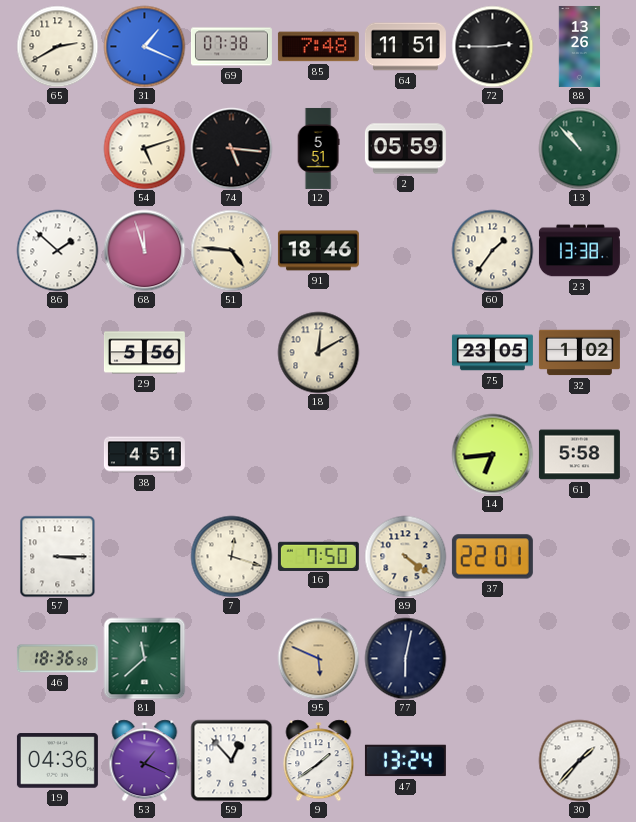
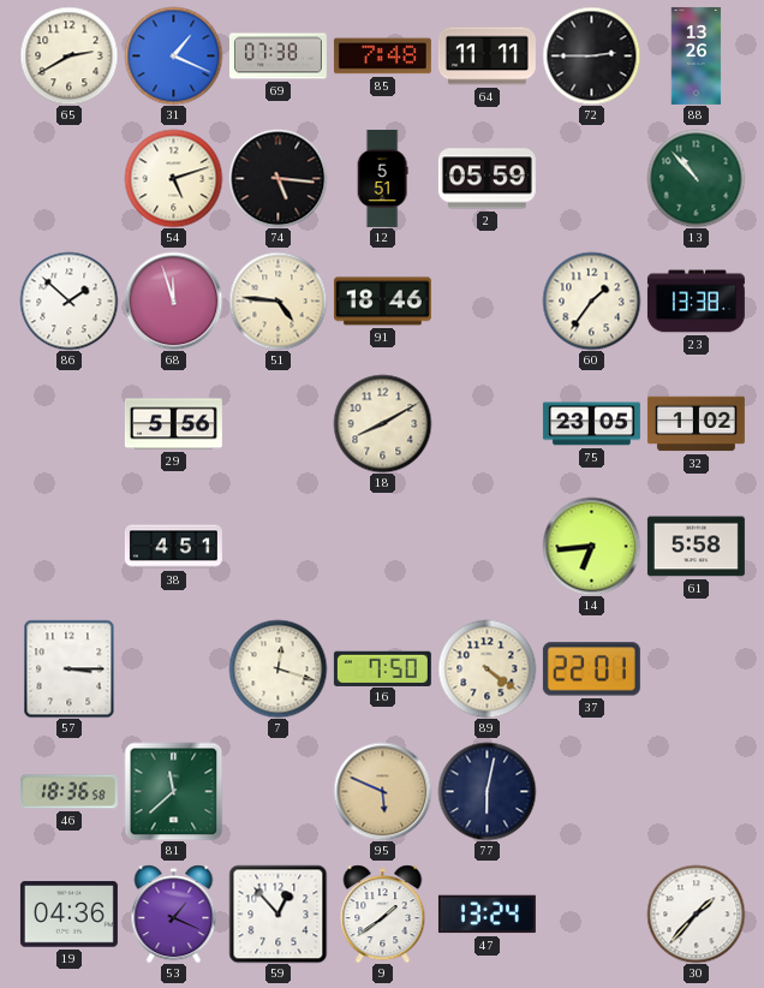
64: 11:51 -> 11:11
18: 12:10 -> 8:10
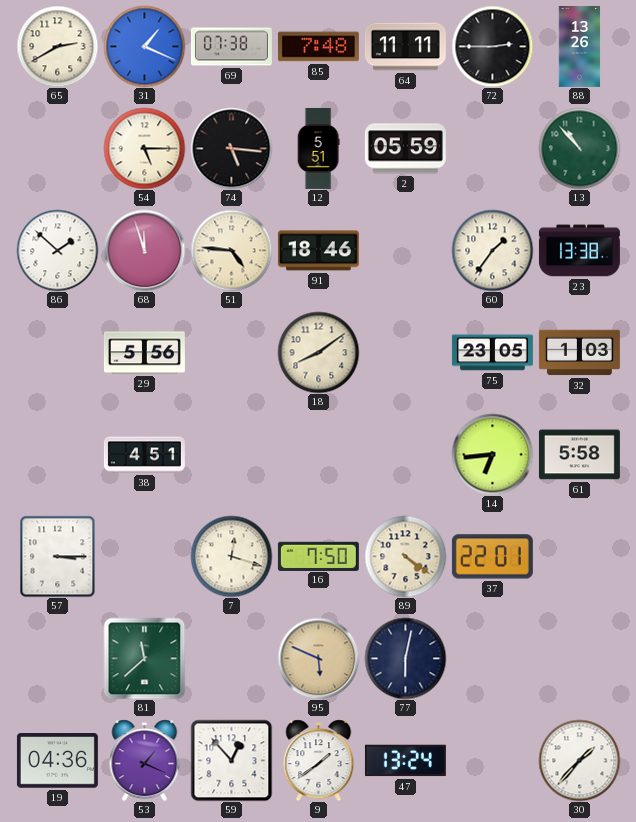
54: 5:12 -> 5:15
18: 8:10 -> 8:09
32: 1:02 -> 1:03
46: 18:36 -> none
